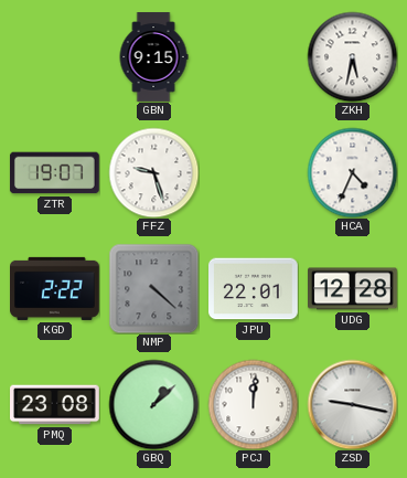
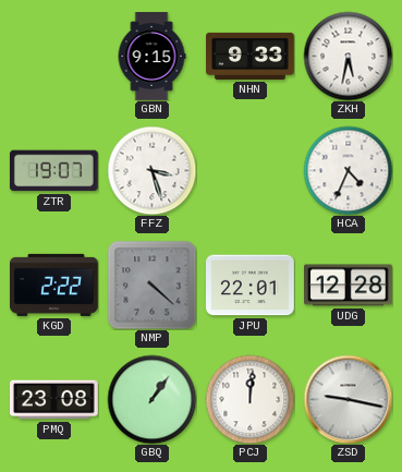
NHN: none -> 9:33
FFZ: 9:27 -> 3:27
GBQ: 1:08 -> 1:06
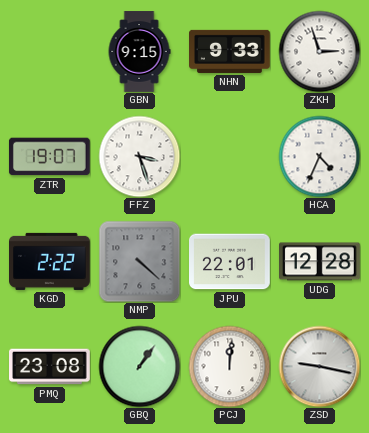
ZKH: 5:32 -> 2:57
